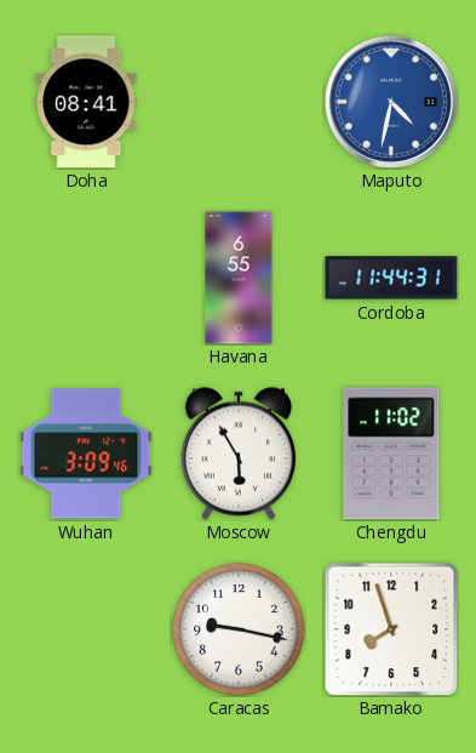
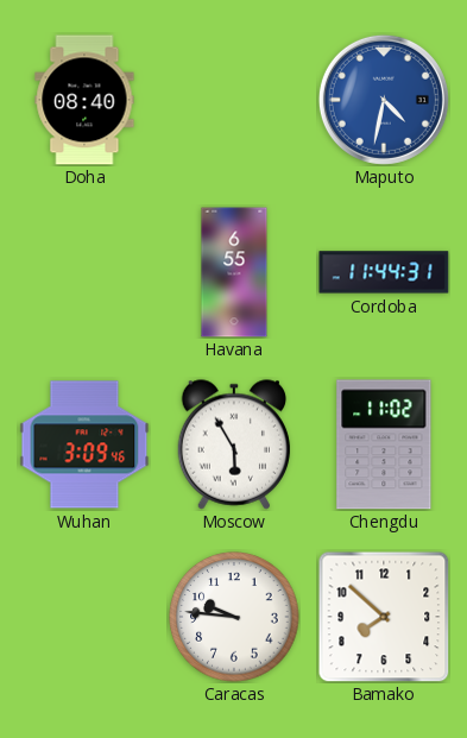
Doha: 08:41 -> 08:40
Caracas: 9:17 -> 9:46
Bamako: 7:57 -> 7:52
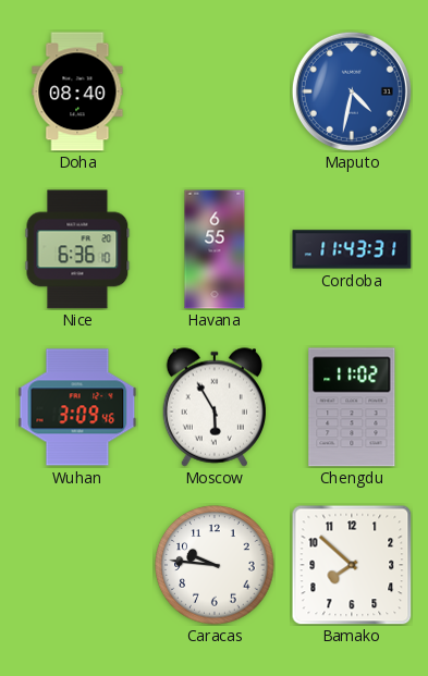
Nice: none -> 6:36
Cordoba: 11:44 -> 11:43
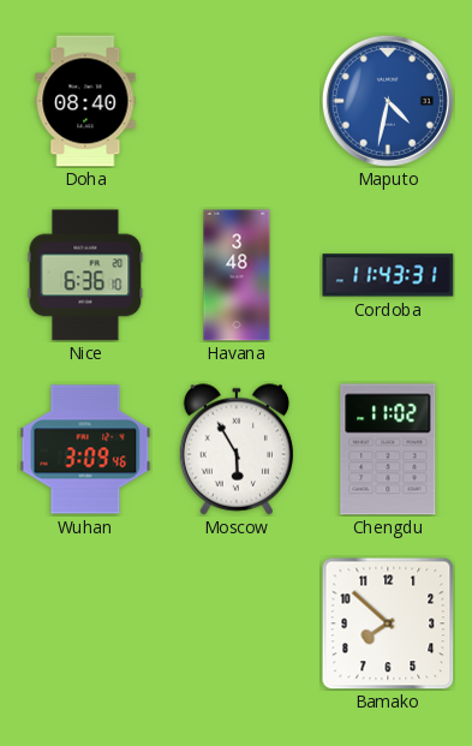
Havana: 6:55 -> 3:48
Caracas: 9:46 -> none
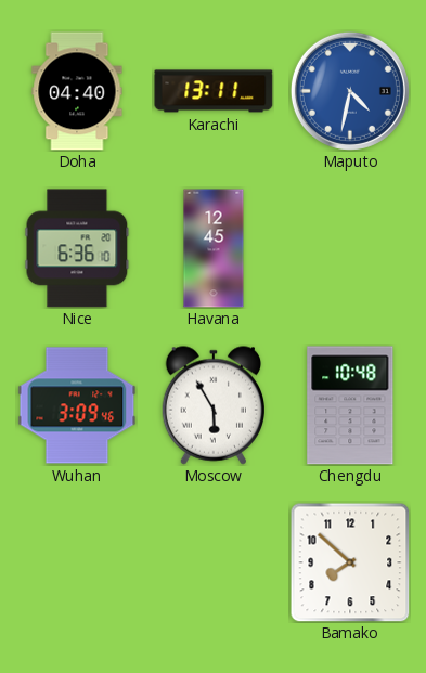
Doha: 08:40 -> 04:40
Karachi: none -> 13:11
Havana: 3:48 -> 12:45
Cordoba: 11:43 -> none
Chengdu: 11:02 -> 10:48
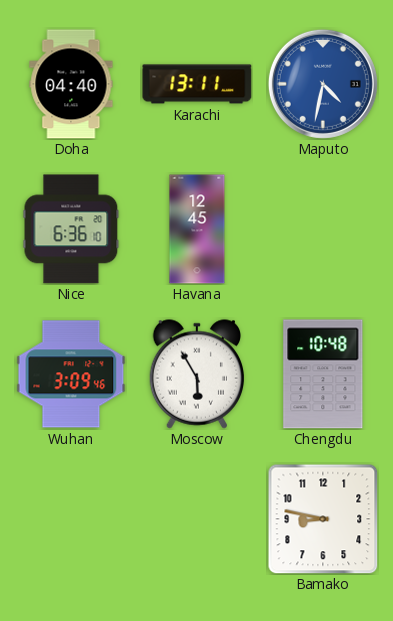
Bamako: 7:52 -> 8:47
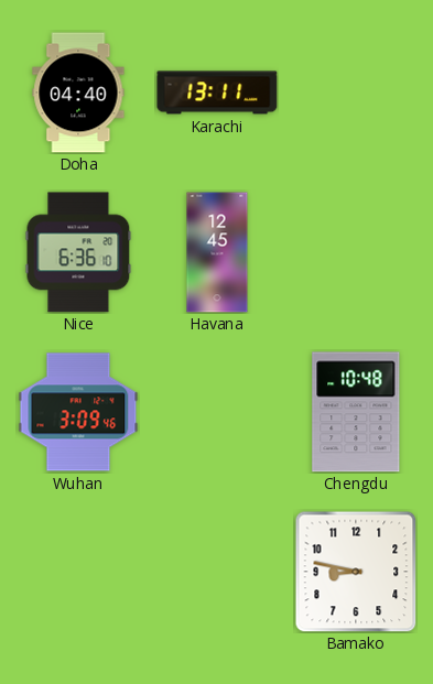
Maputo: 4:32 -> none
Moscow: 5:55 -> none
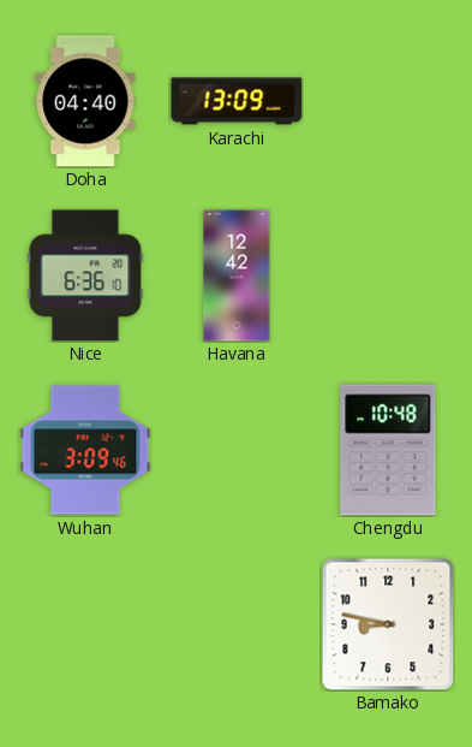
Karachi: 13:11 -> 13:09
Havana: 12:45 -> 12:42
